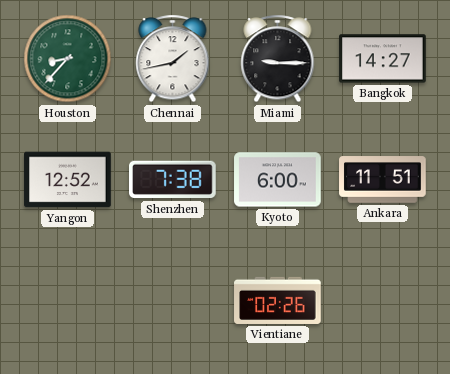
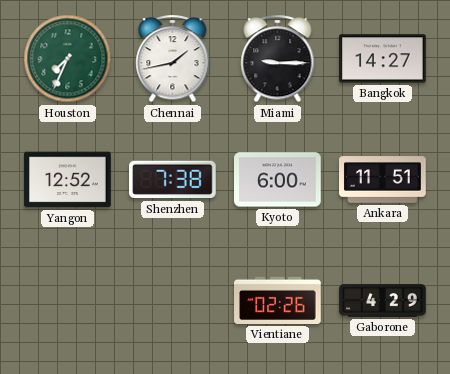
Houston: 8:37 -> 7:34
Gaborone: none -> 4:29
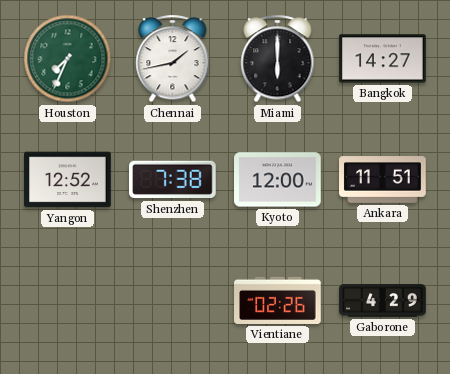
Miami: 9:15 -> 6:00
Kyoto: 6:00 -> 12:00
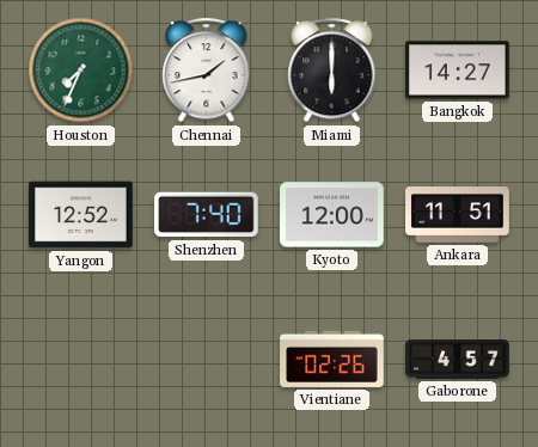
Shenzhen: 7:38 -> 7:40
Gaborone: 4:29 -> 4:57
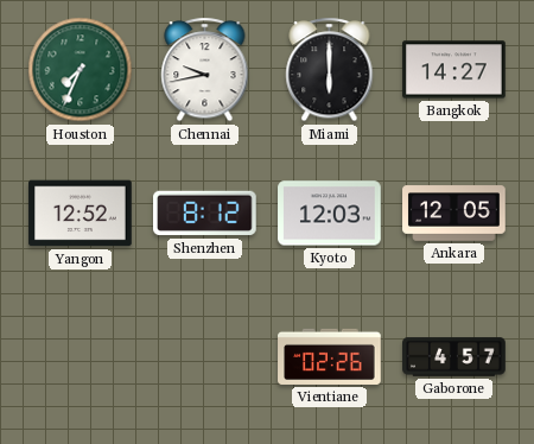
Chennai: 1:43 -> 9:43
Shenzhen: 7:40 -> 8:12
Kyoto: 12:00 -> 12:03
Ankara: 11:51 -> 12:05
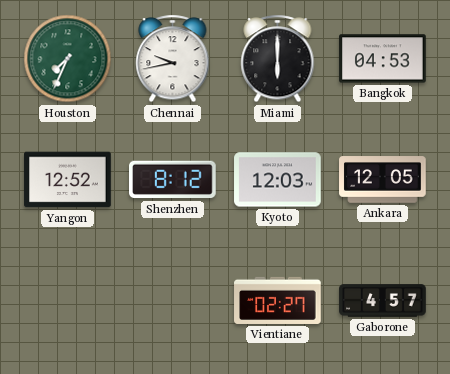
Bangkok: 14:27 -> 04:53
Vientiane: 02:26 -> 02:27
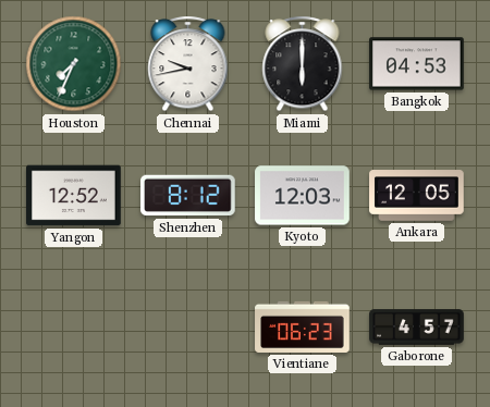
Vientiane: 02:27 -> 06:23
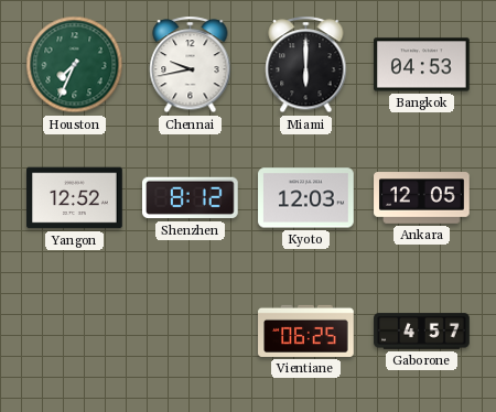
Vientiane: 06:23 -> 06:25
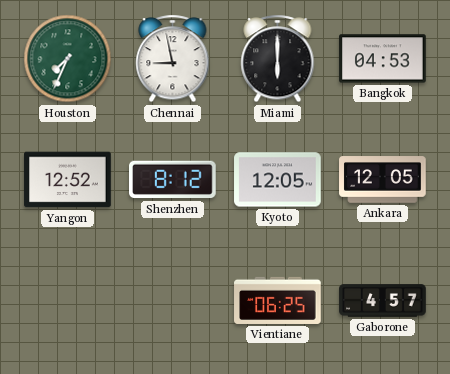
Chennai: 9:43 -> 8:58
Kyoto: 12:03 -> 12:05
